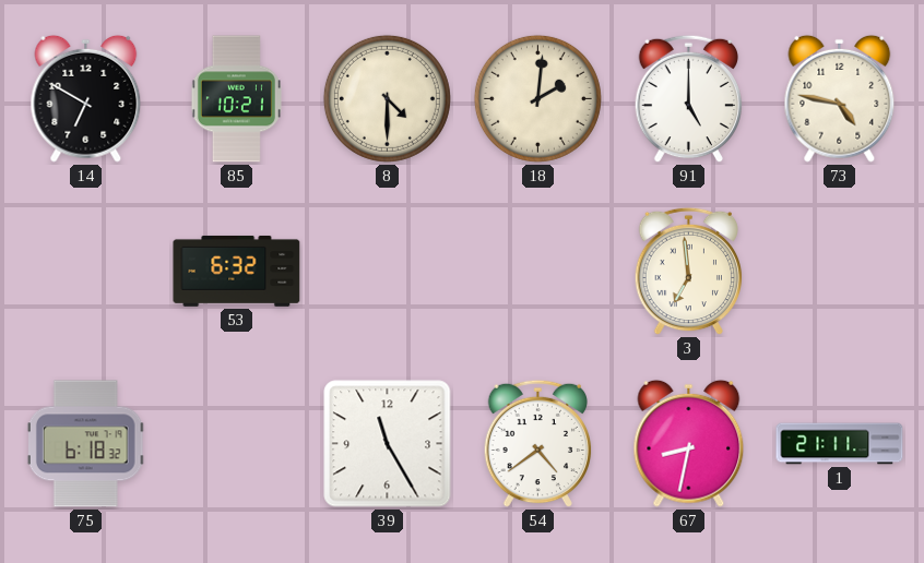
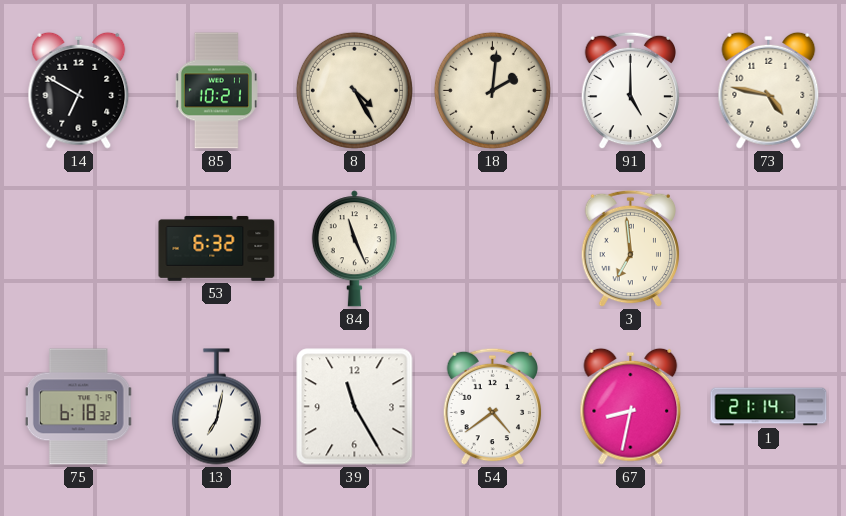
8: 4:30 -> 4:25
84: none -> 11:26
13: none -> 7:02
1: 21:11 -> 21:14
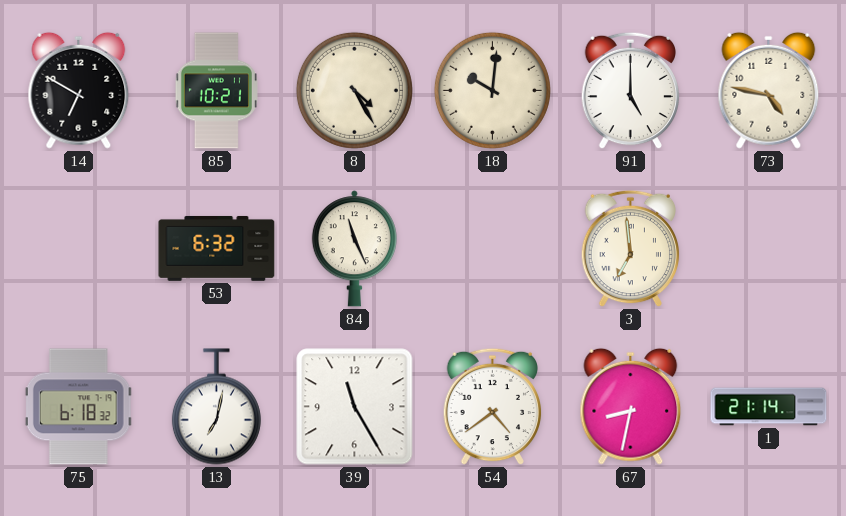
18: 2:01 -> 10:01
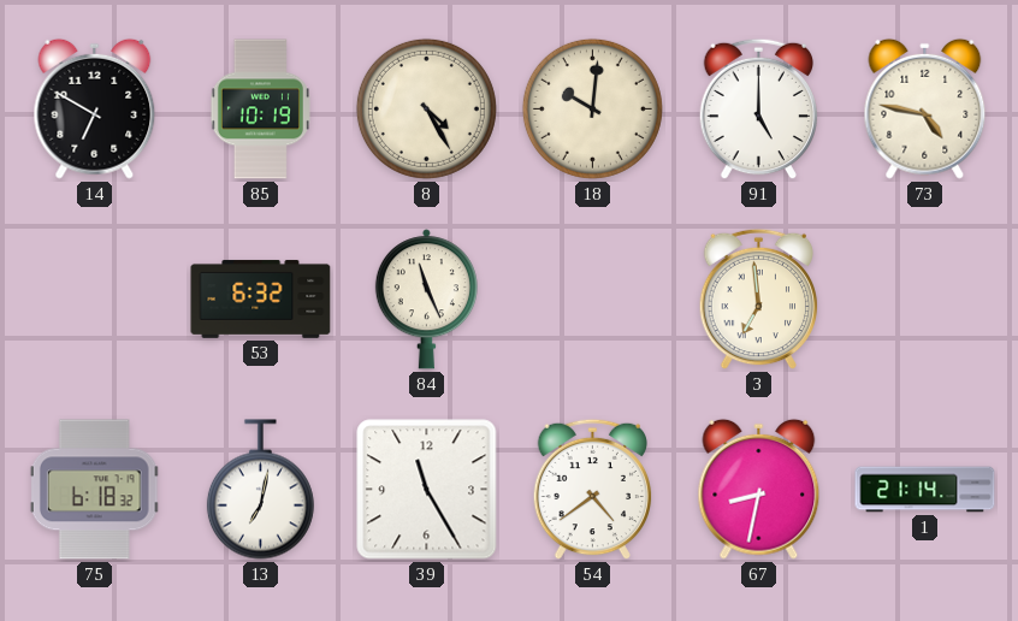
85: 10:21 -> 10:19
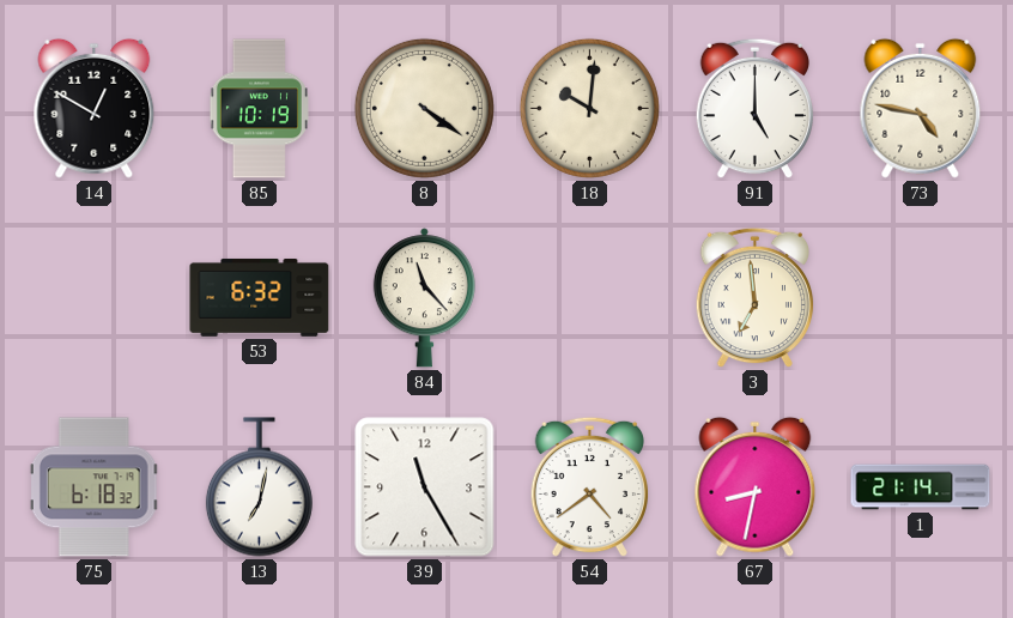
14: 6:50 -> 12:50
8: 4:25 -> 4:21
84: 11:26 -> 11:23
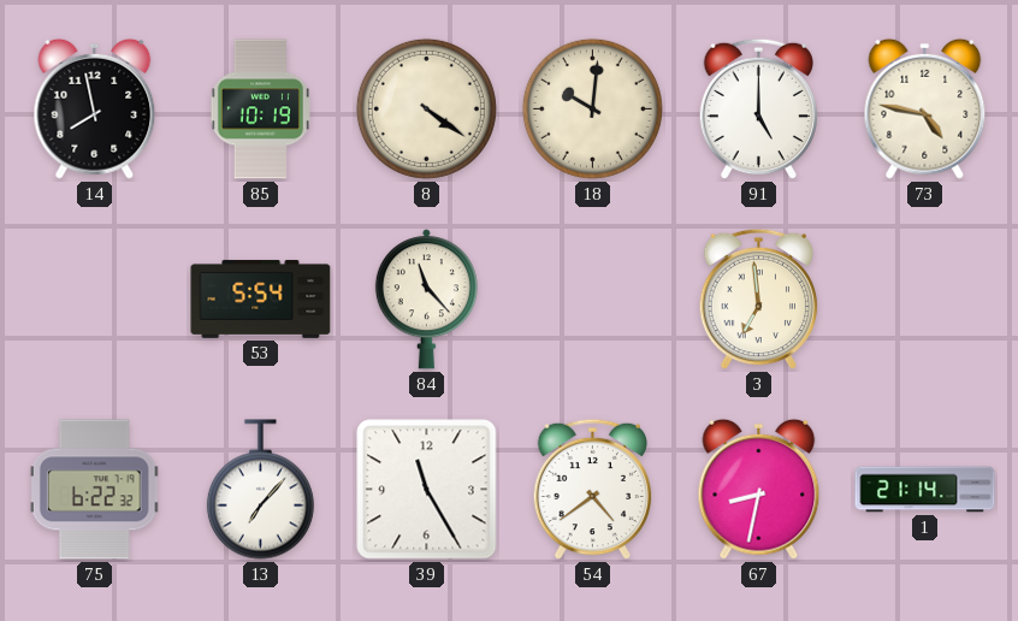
14: 12:50 -> 7:58
53: 6:32 -> 5:54
75: 6:18 -> 6:22
13: 7:02 -> 7:07
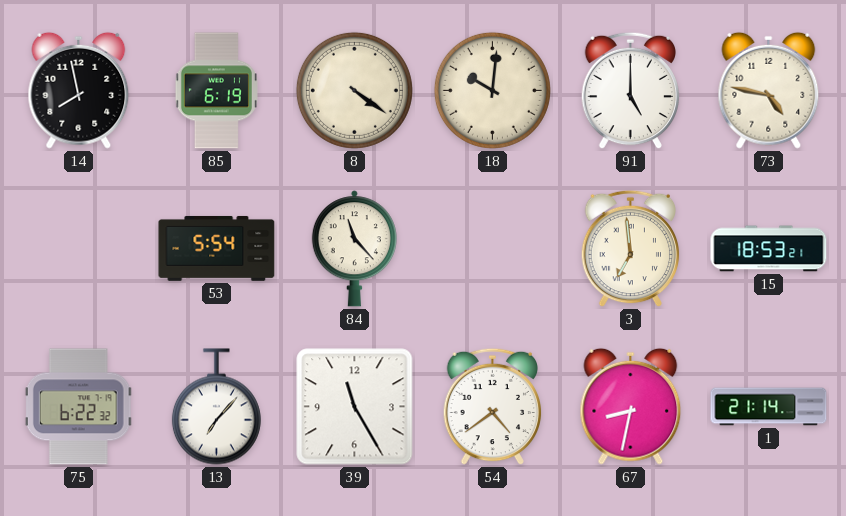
85: 10:19 -> 6:19
15: none -> 18:53
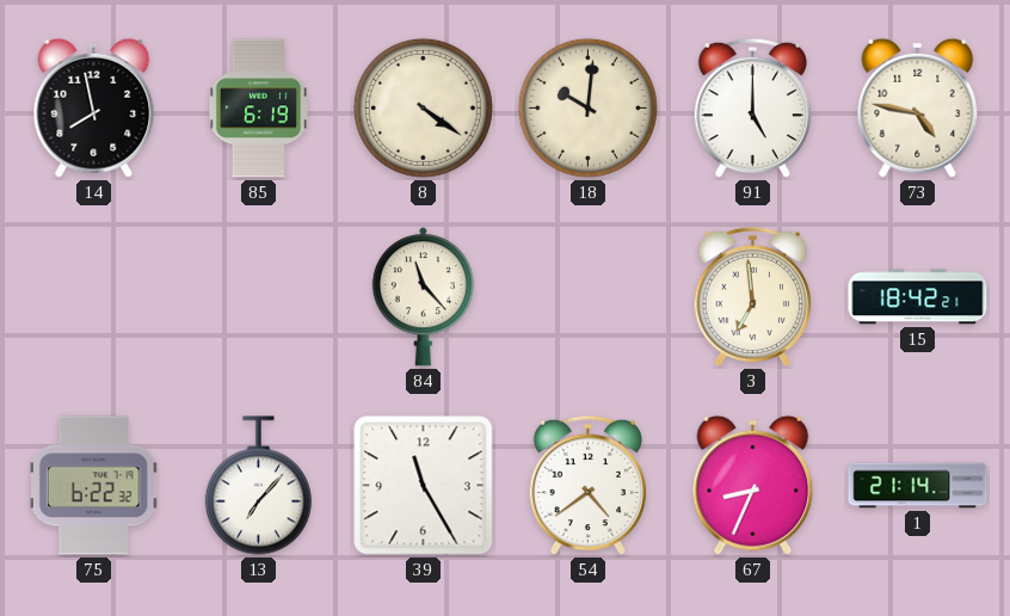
53: 5:54 -> none
15: 18:53 -> 18:42
67: 8:32 -> 8:34
